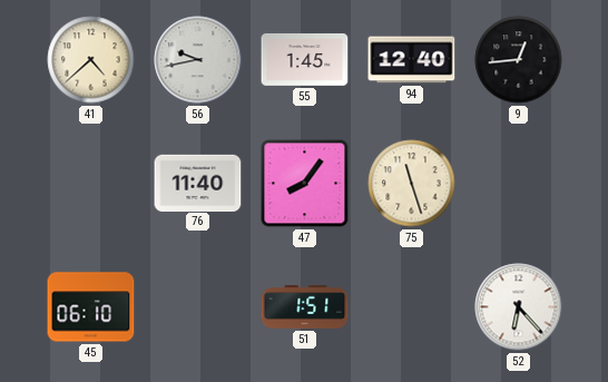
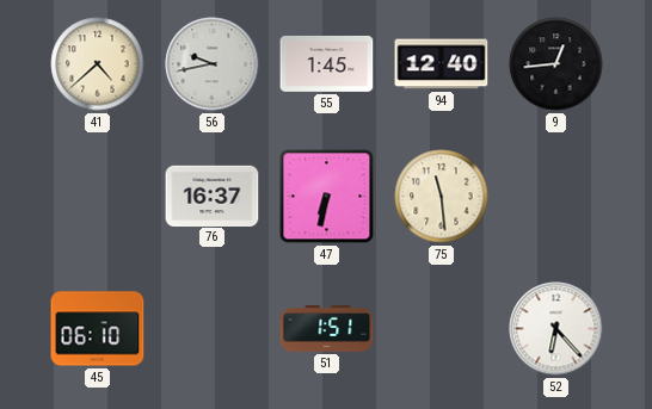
76: 11:40 -> 16:37
47: 8:06 -> 6:32
75: 11:27 -> 11:29
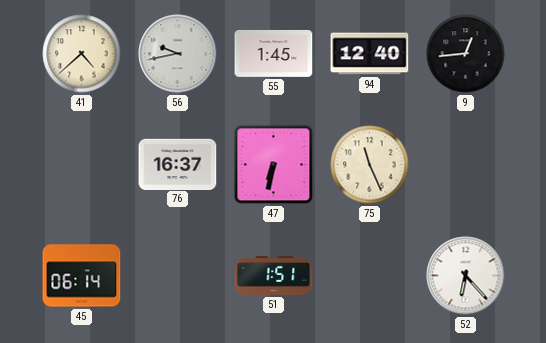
75: 11:29 -> 11:26
45: 06:10 -> 06:14
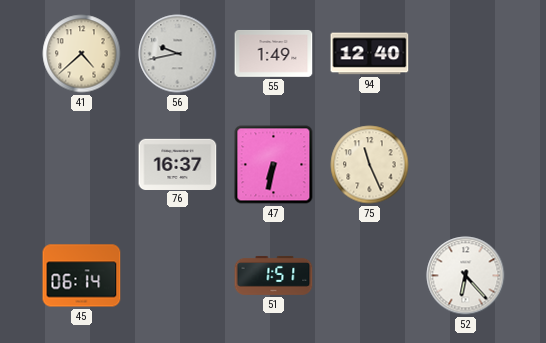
55: 1:45 -> 1:49
9: 12:44 -> none
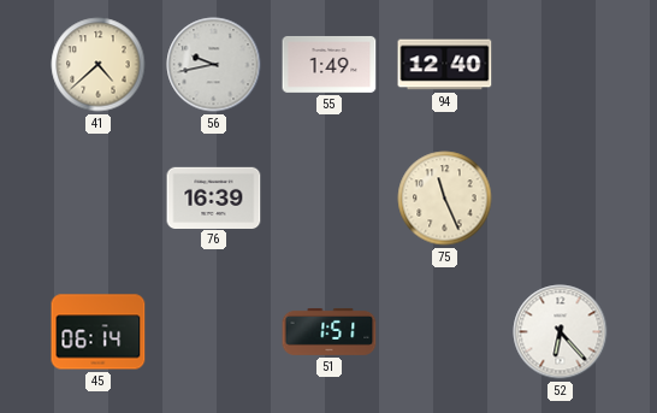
76: 16:37 -> 16:39
47: 6:32 -> none
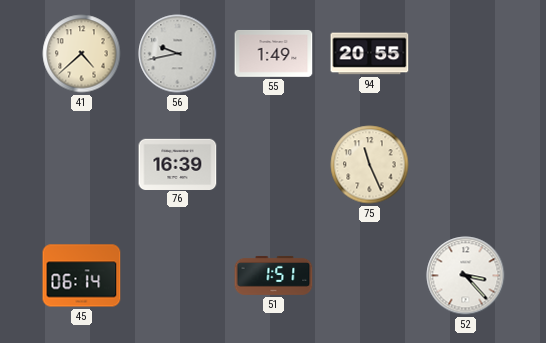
94: 12:40 -> 20:55
52: 6:23 -> 3:23
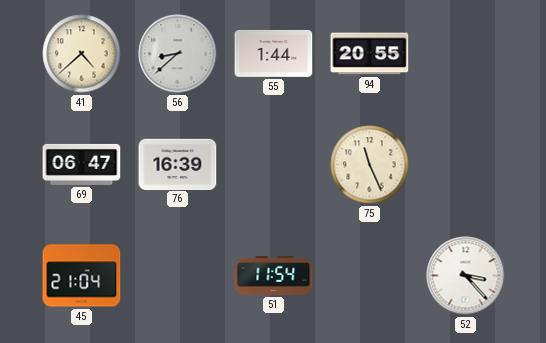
56: 9:43 -> 8:38
55: 1:49 -> 1:44
69: none -> 06:47
45: 06:14 -> 21:04
51: 1:51 -> 11:54
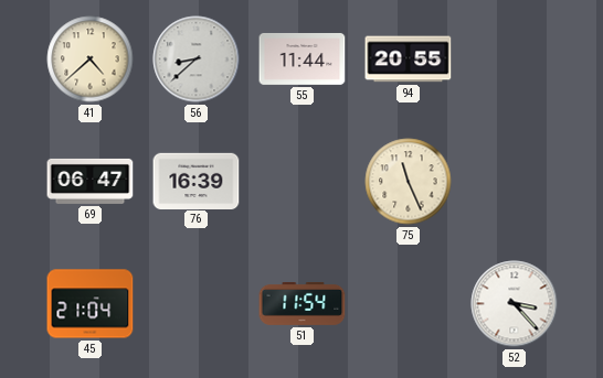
55: 1:44 -> 11:44
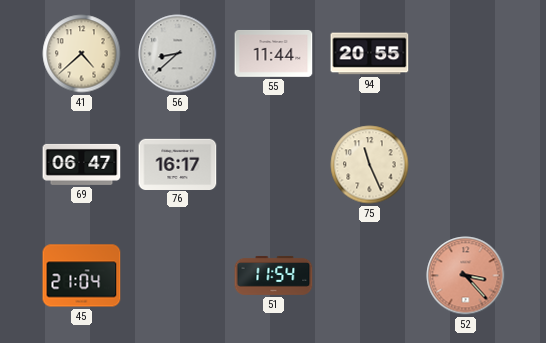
76: 16:39 -> 16:17
52 dial: white -> salmon
